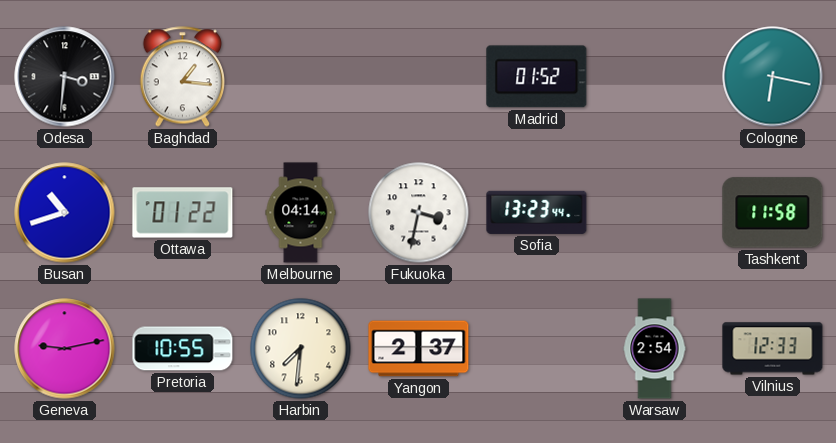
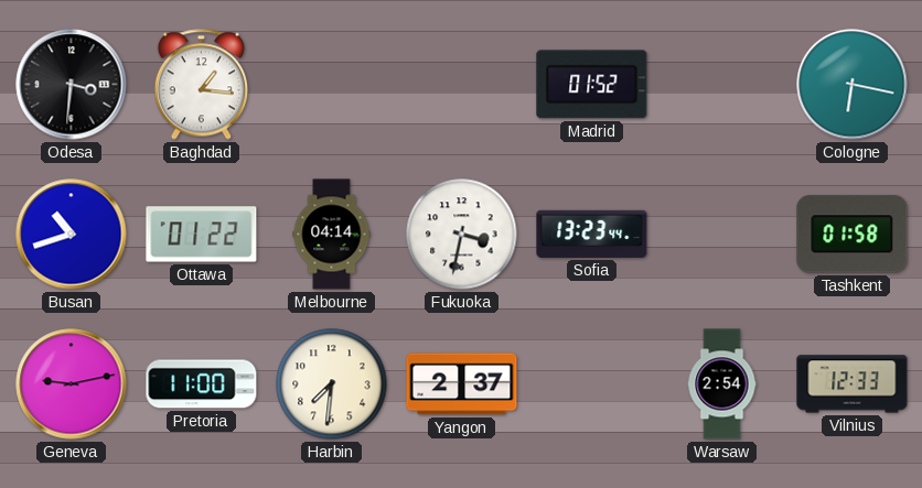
Tashkent: 11:58 -> 01:58
Pretoria: 10:55 -> 11:00
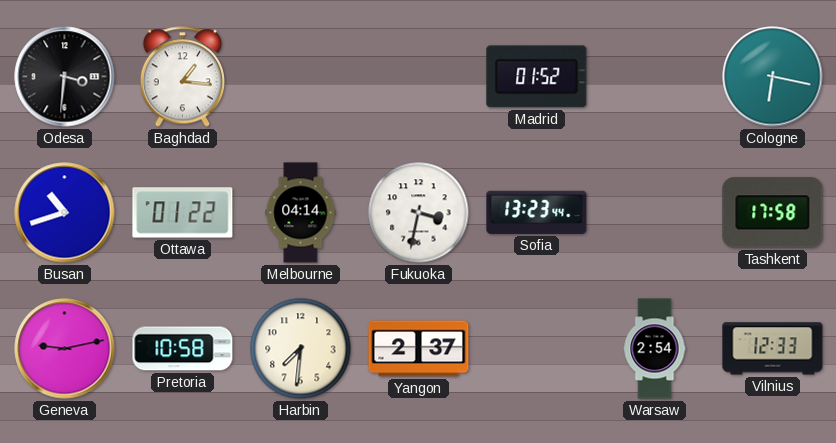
Tashkent: 01:58 -> 17:58
Pretoria: 11:00 -> 10:58
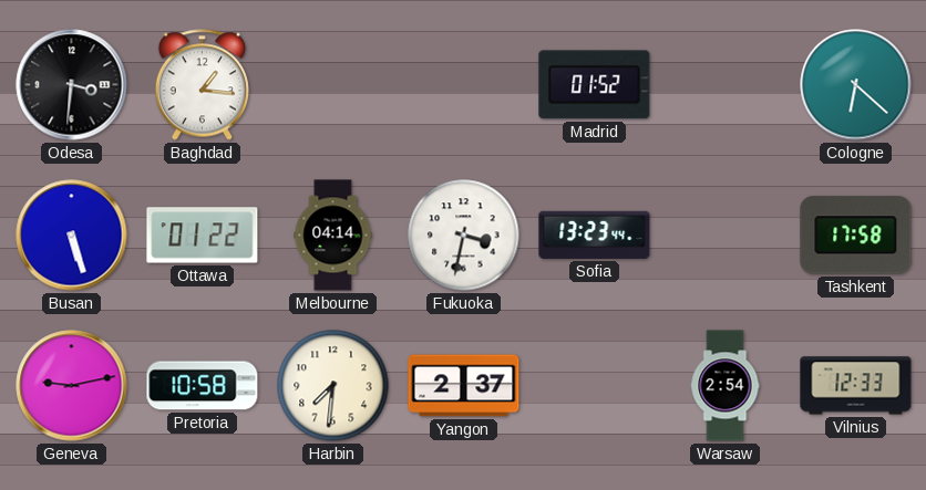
Cologne: 6:17 -> 6:22
Busan: 10:42 -> 5:27
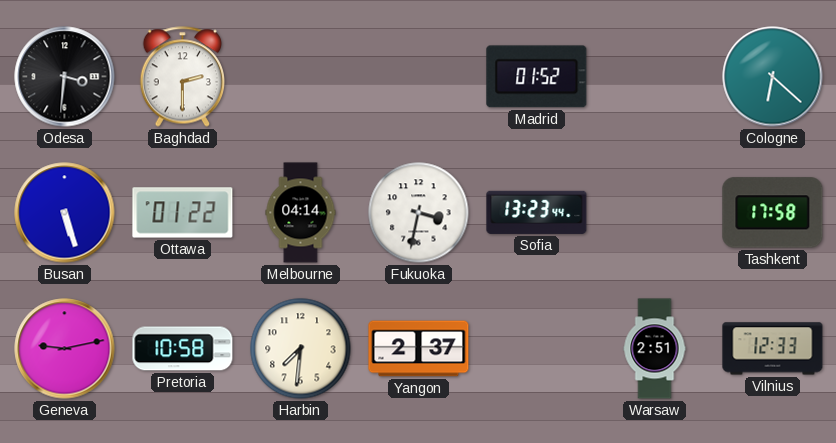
Baghdad: 1:16 -> 2:30
Warsaw: 2:54 -> 2:51
